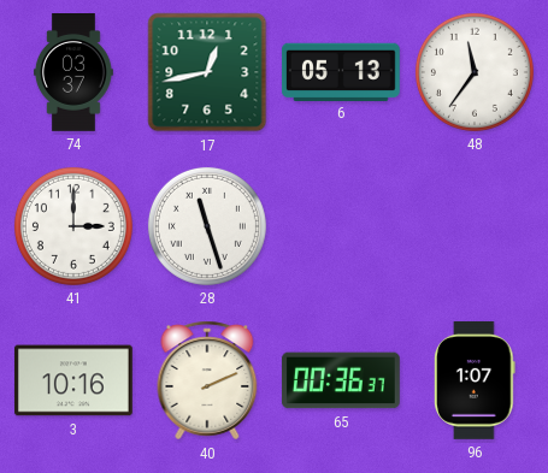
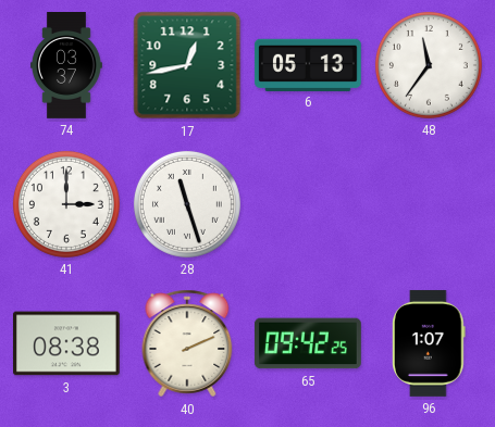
3: 10:16 -> 08:38
65: 00:36 -> 09:42
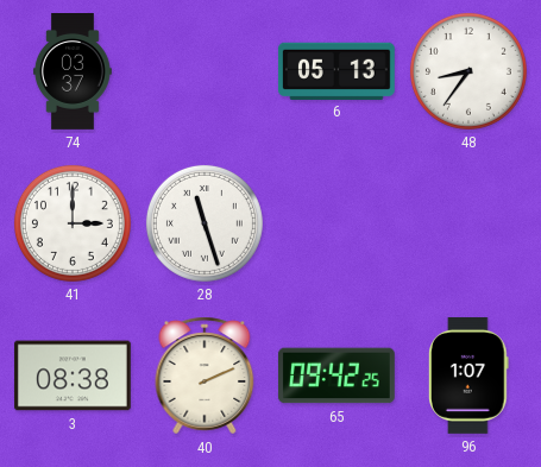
17: 12:43 -> none
48: 11:36 -> 8:36
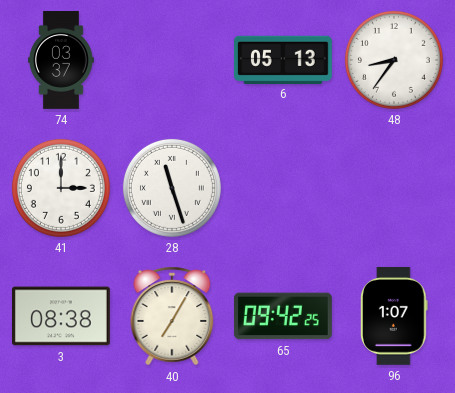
40: 2:11 -> 7:05
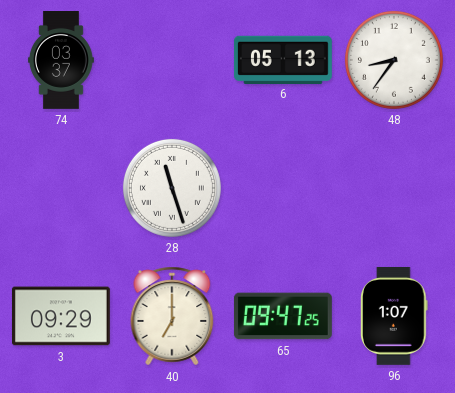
41: 3:00 -> none
3: 08:38 -> 09:29
40: 7:05 -> 7:00
65: 09:42 -> 09:47
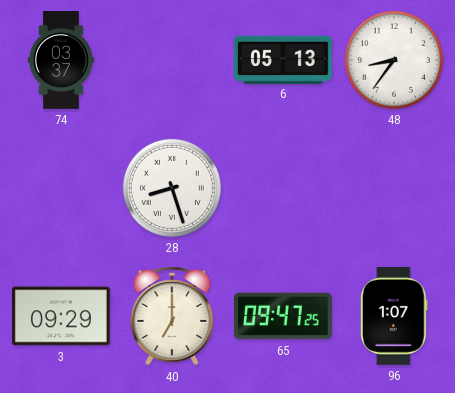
28: 11:27 -> 8:27
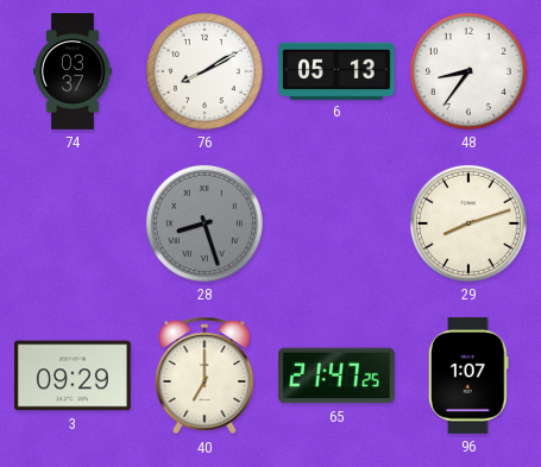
76: none -> 8:10
28 dial: white -> grey
29: none -> 8:12
65: 09:47 -> 21:47
